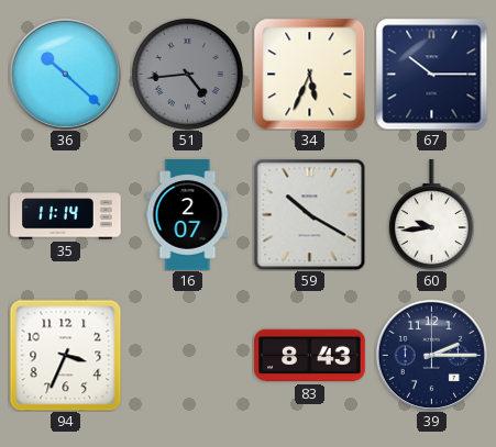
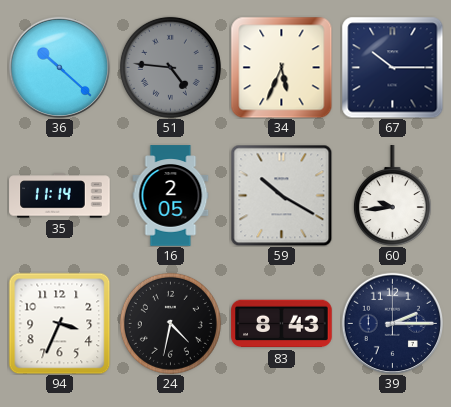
51: 4:44 -> 4:46
16: 2:07 -> 2:05
24: none -> 4:32
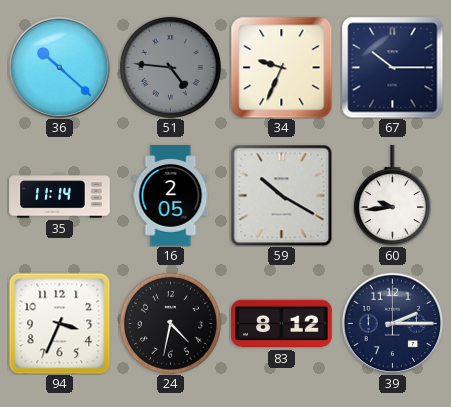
34: 5:34 -> 9:34
83: 8:43 -> 8:12
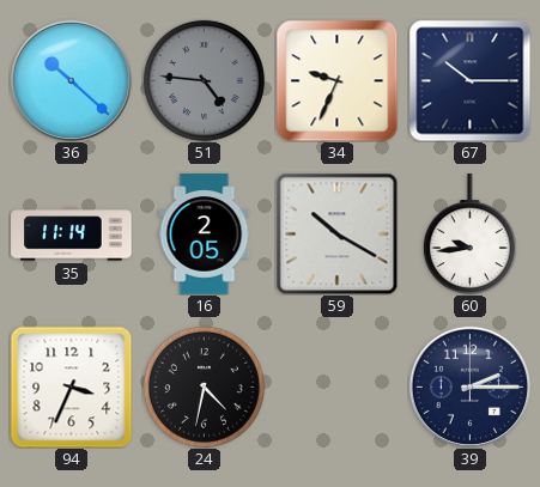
83: 8:12 -> none
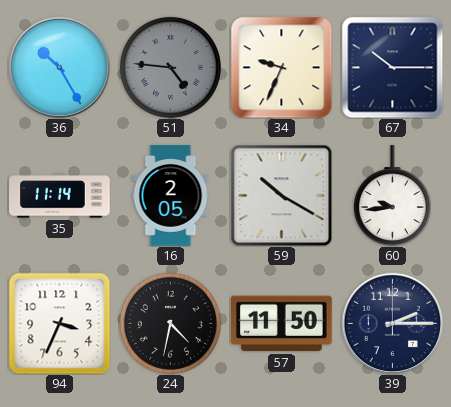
36: 10:22 -> 10:25
57: none -> 11:50
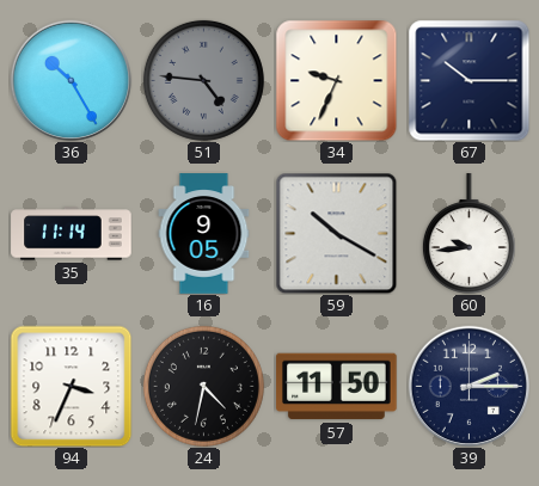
16: 2:05 -> 9:05
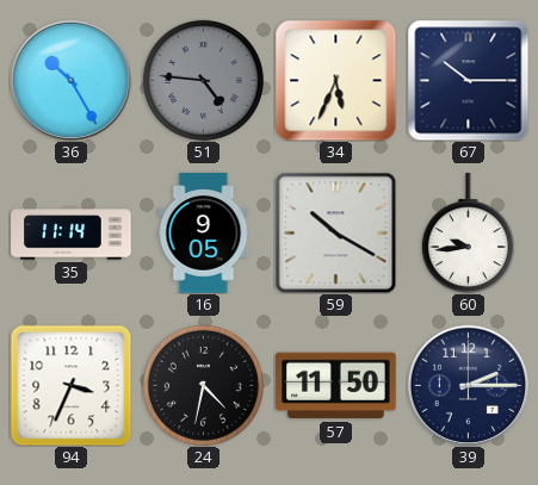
34: 9:34 -> 5:34
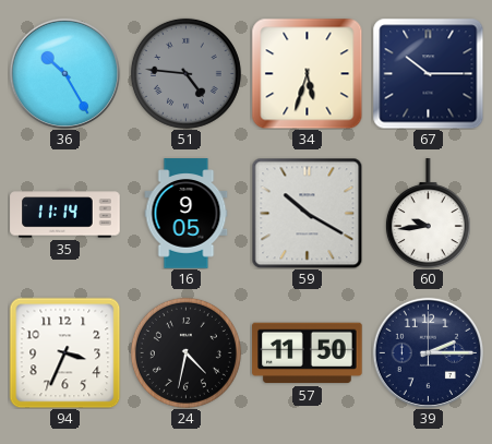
34: 5:34 -> 5:33
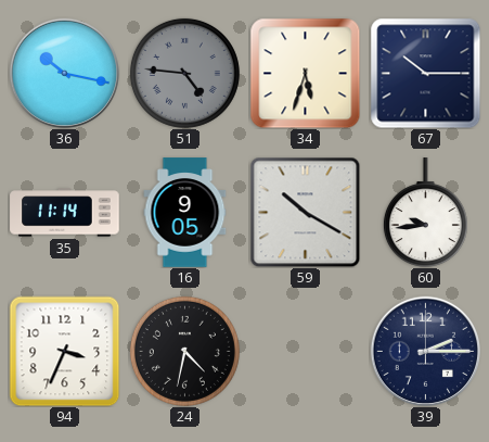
36: 10:25 -> 10:17
57: 11:50 -> none
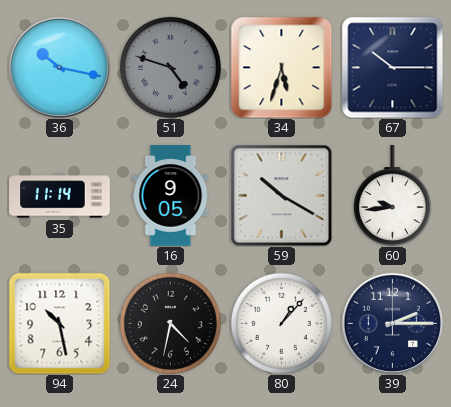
51: 4:46 -> 4:48
94: 3:34 -> 10:28
80: none -> 1:07
